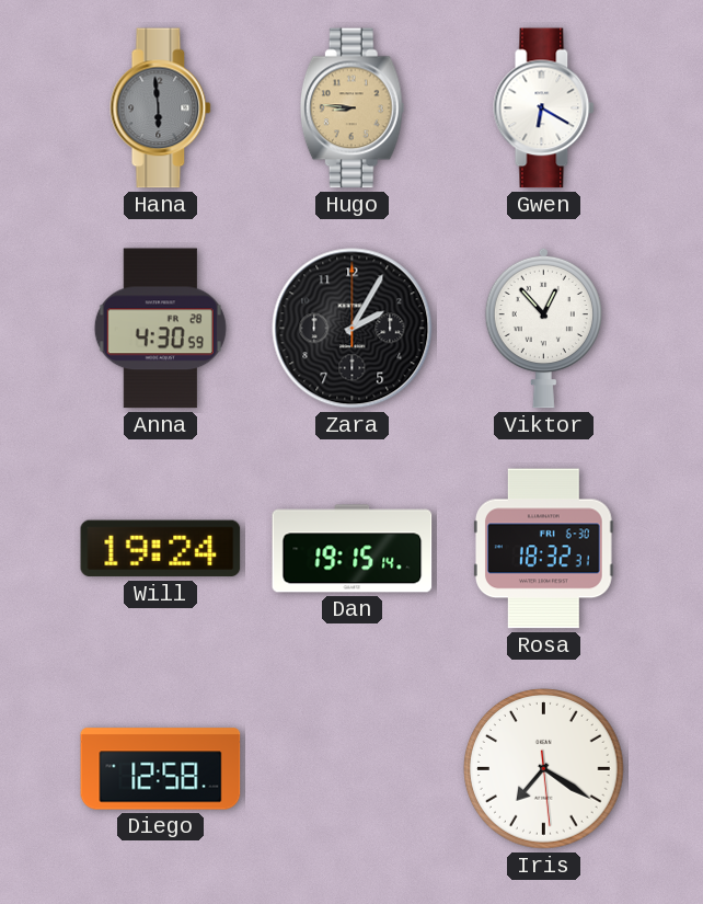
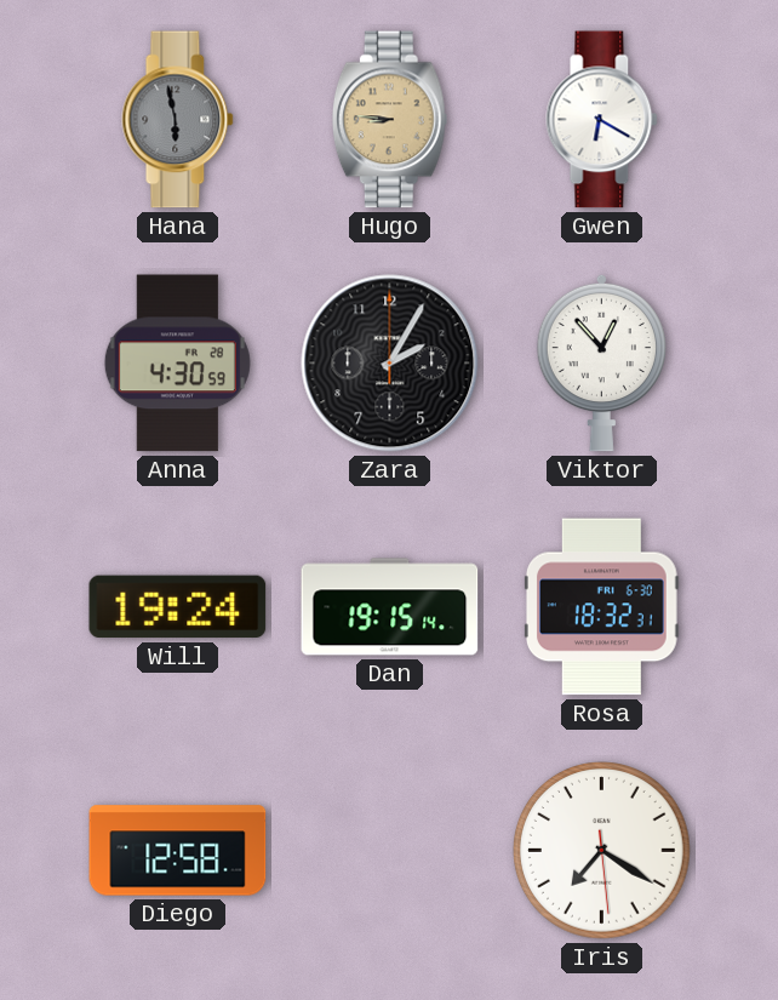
Hana: 5:59 -> 5:58
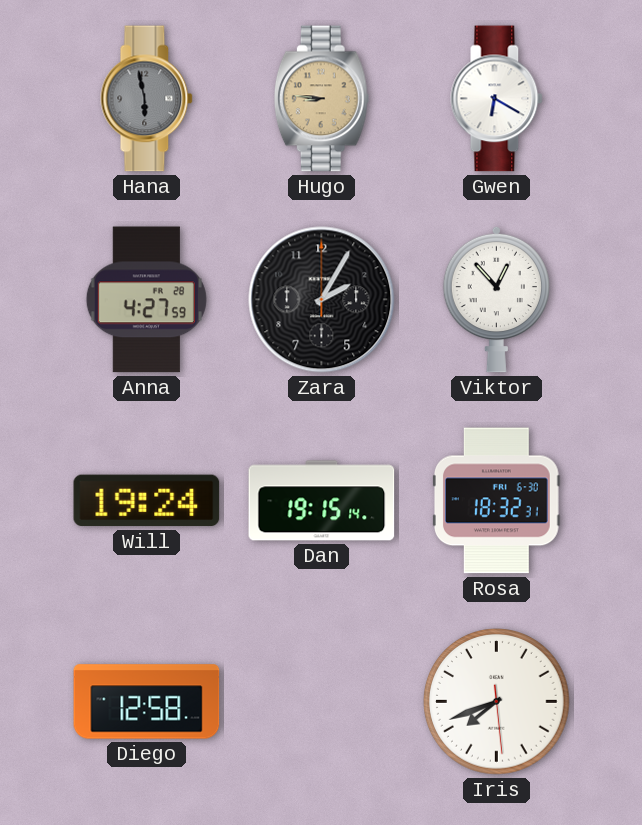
Anna: 4:30 -> 4:27
Iris: 7:20 -> 7:41
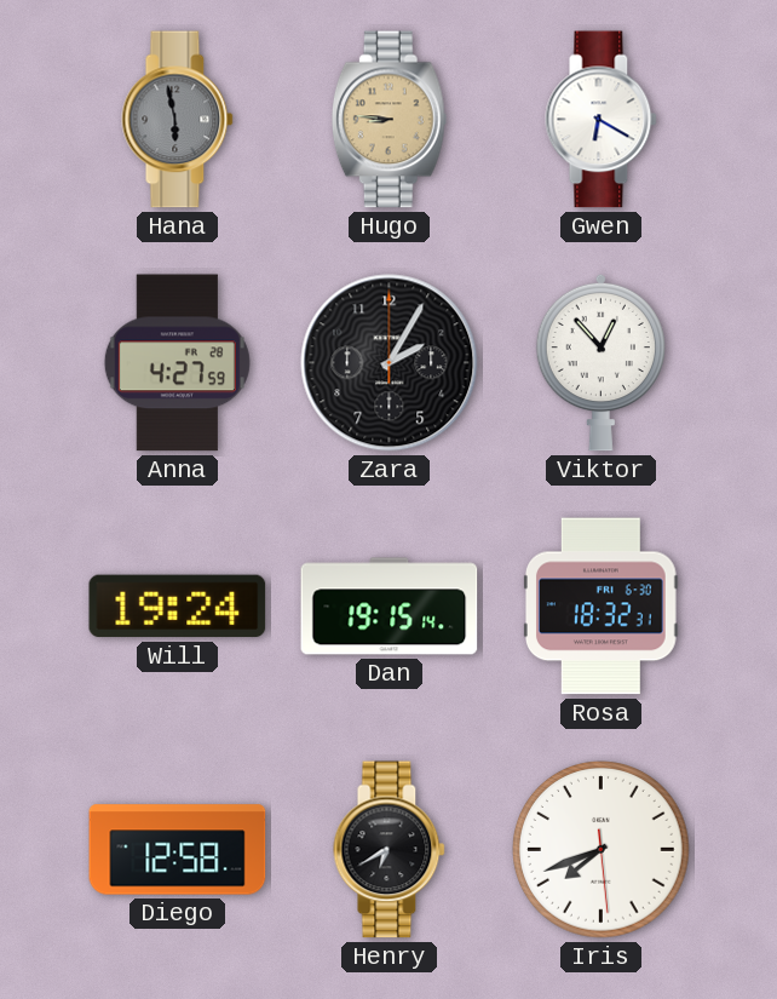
Henry: none -> 6:40
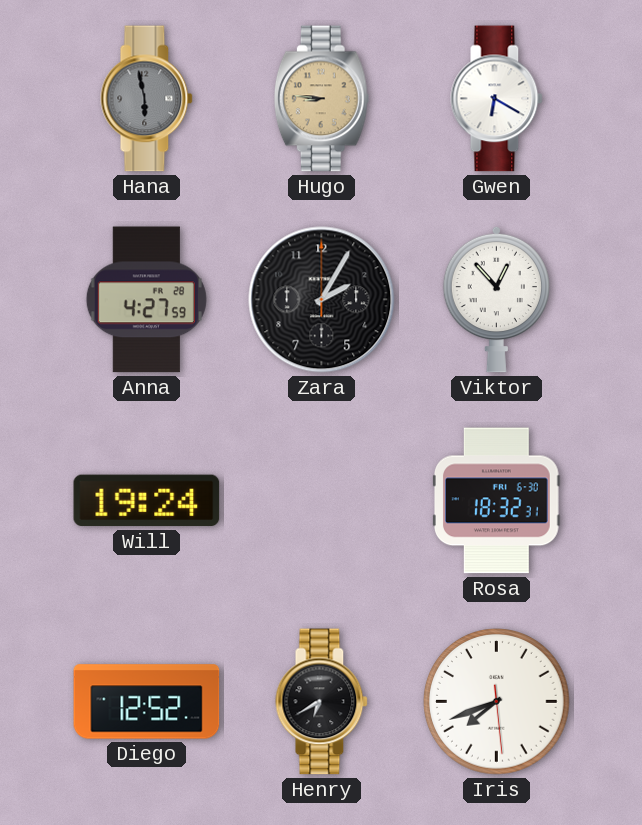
Dan: 19:15 -> none
Diego: 12:58 -> 12:52
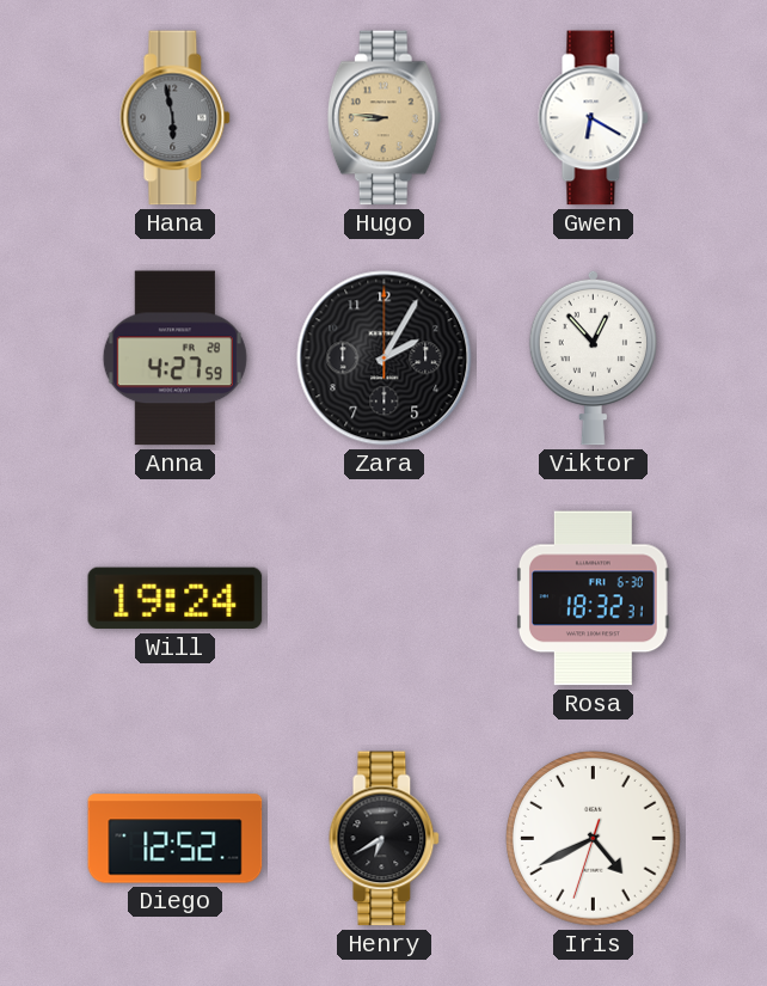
Iris: 7:41 -> 4:40
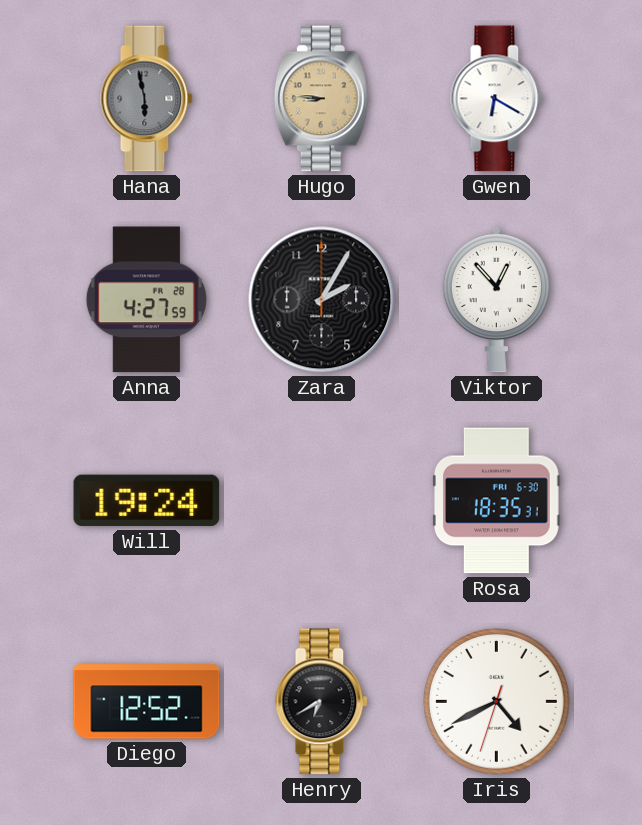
Rosa: 18:32 -> 18:35
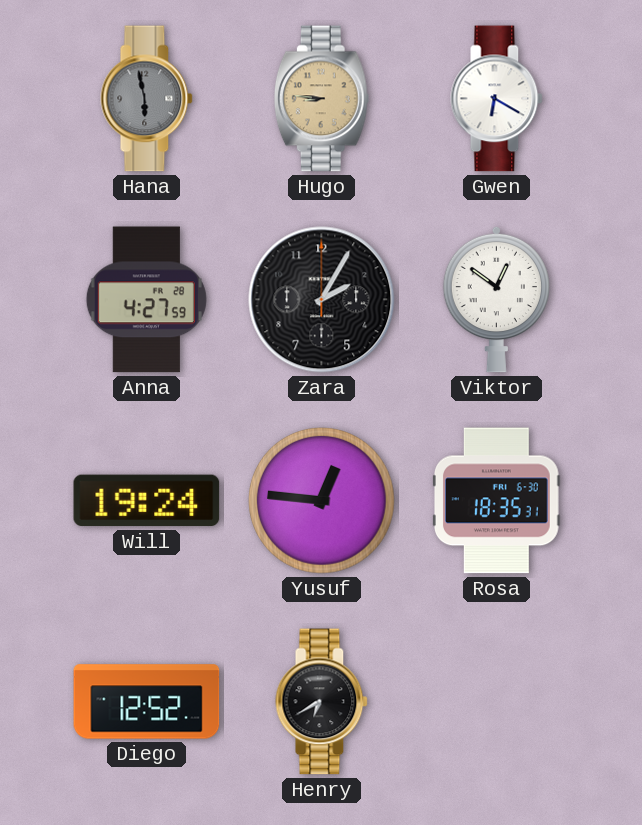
Viktor: 12:53 -> 12:51
Yusuf: none -> 12:46
Iris: 4:40 -> none
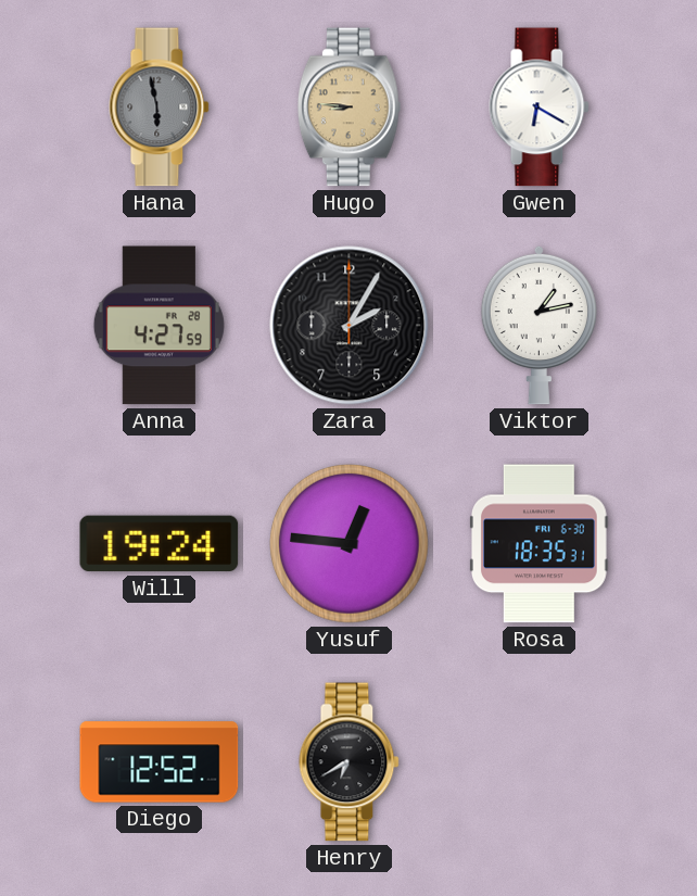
Viktor: 12:51 -> 1:13
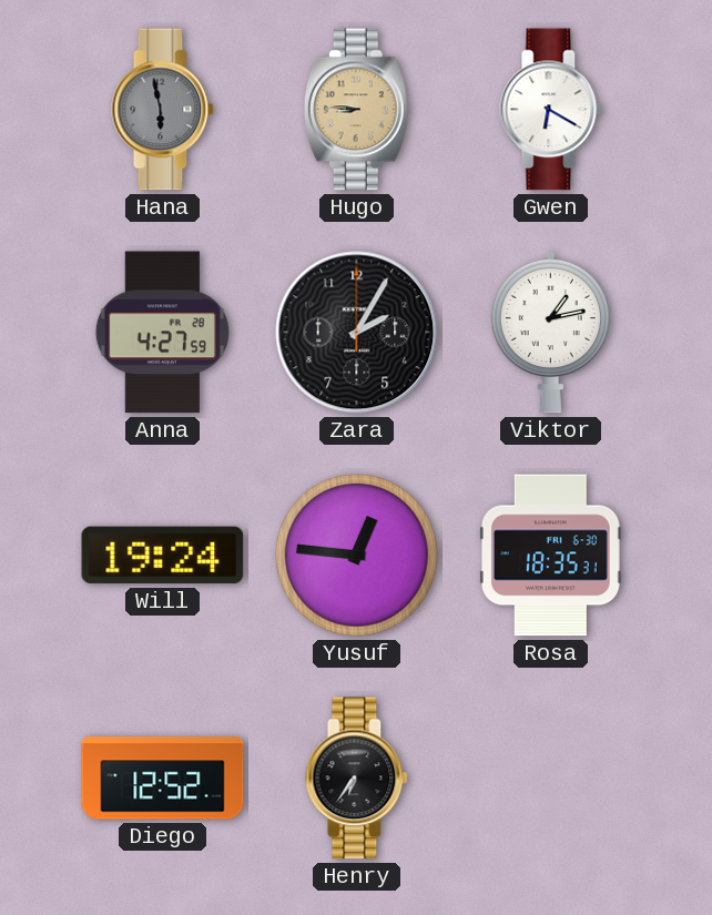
Henry: 6:40 -> 6:36
